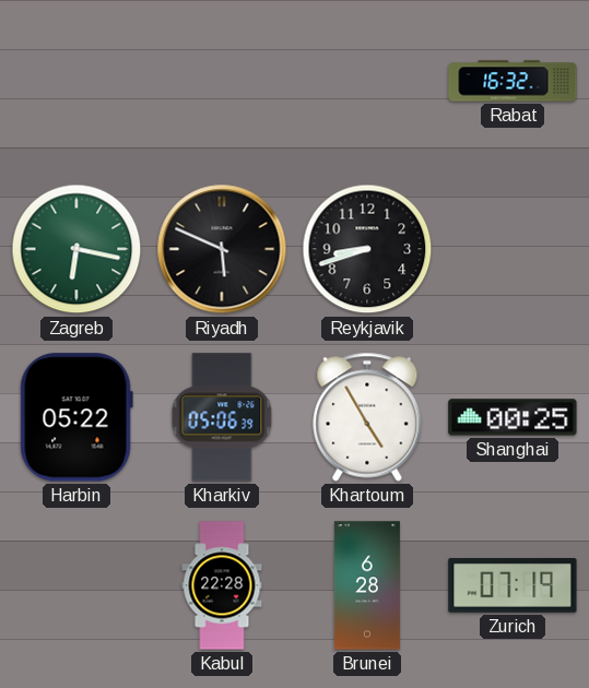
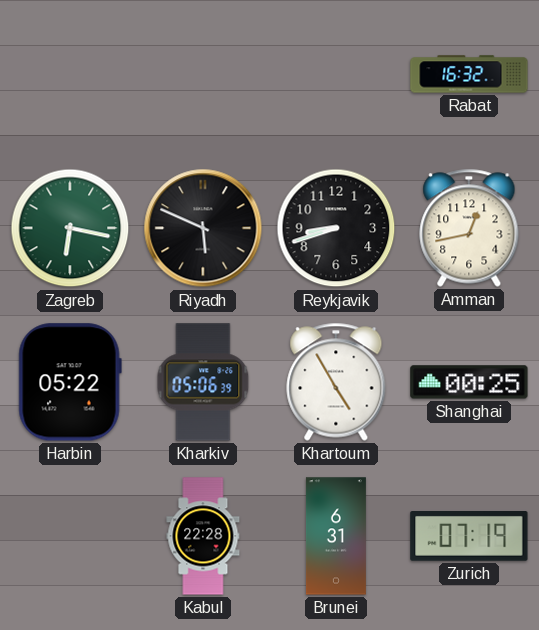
Amman: none -> 12:43
Brunei: 6:28 -> 6:31
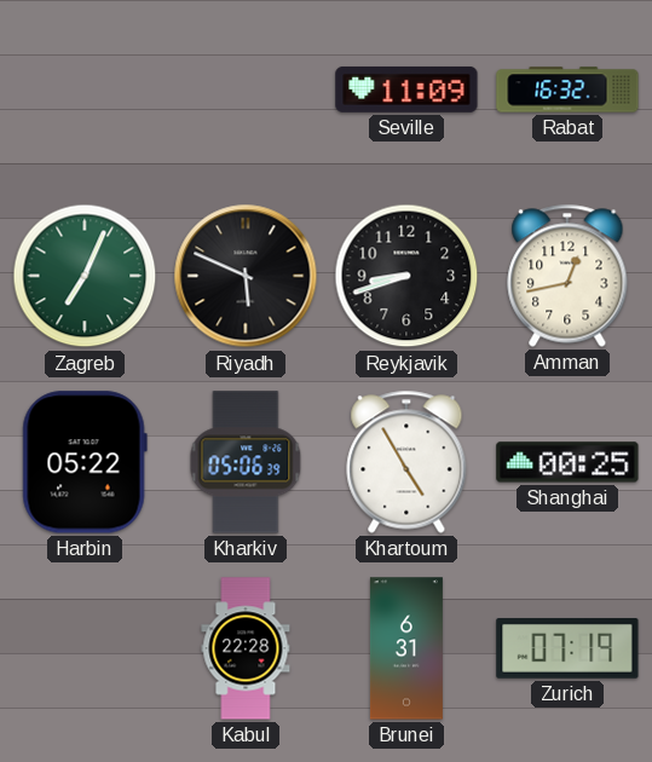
Seville: none -> 11:09
Zagreb: 6:17 -> 7:04
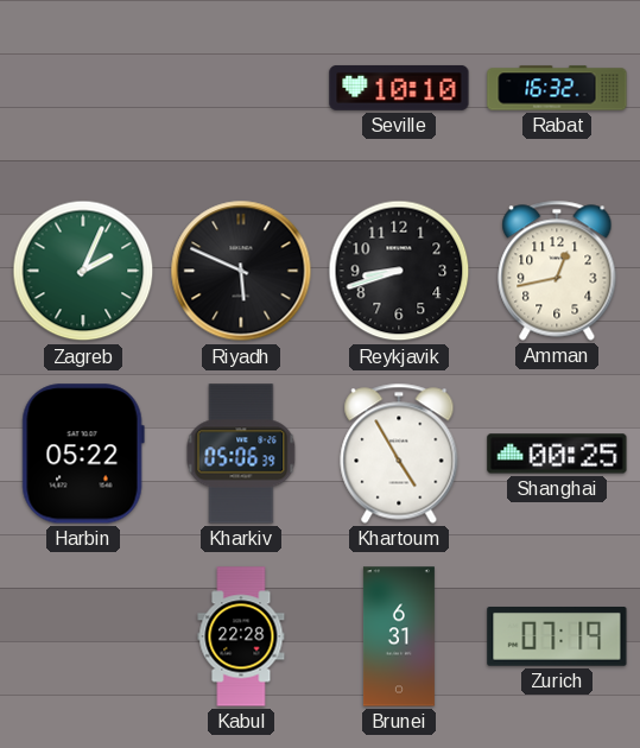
Seville: 11:09 -> 10:10
Zagreb: 7:04 -> 2:04
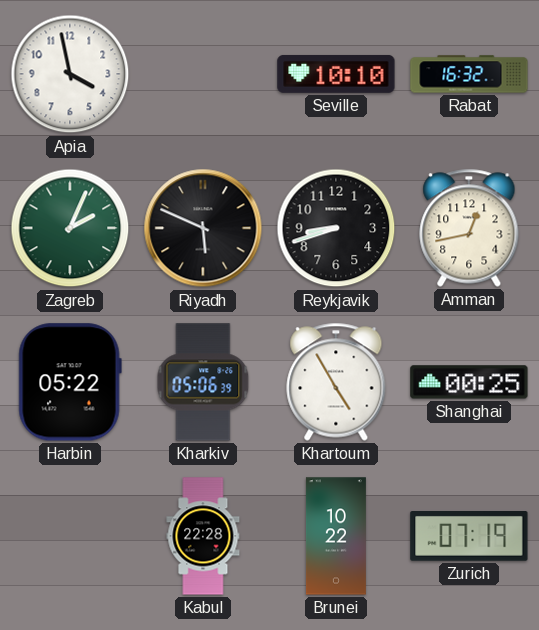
Apia: none -> 3:58
Brunei: 6:31 -> 10:22
